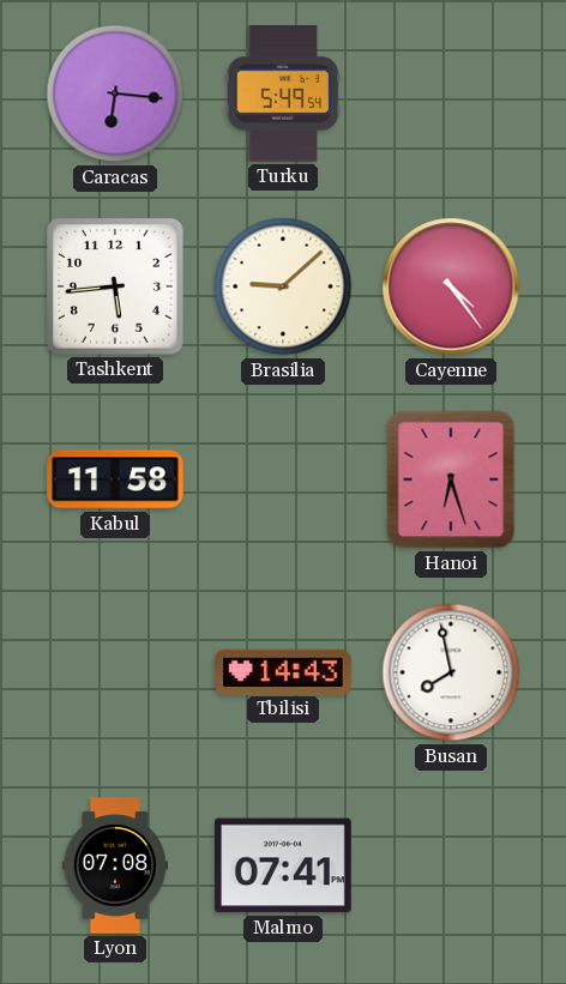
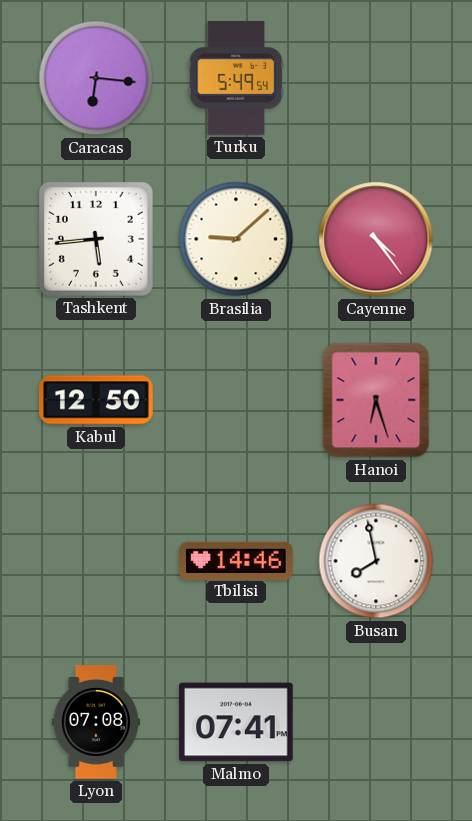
Kabul: 11:58 -> 12:50
Tbilisi: 14:43 -> 14:46
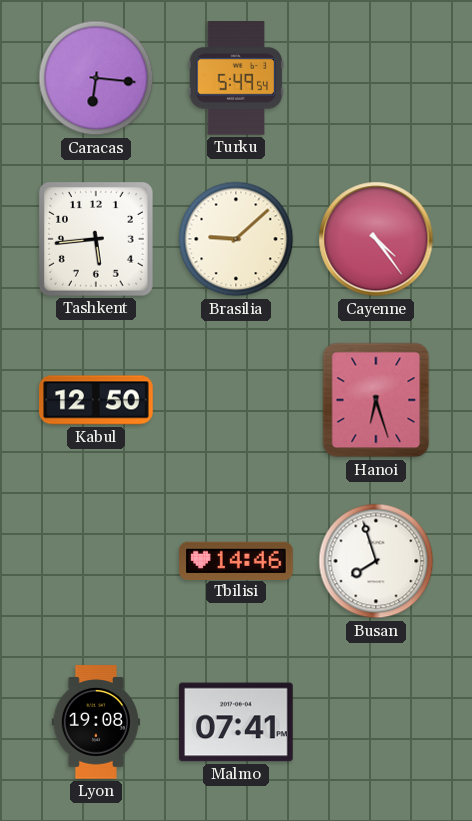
Busan: 7:58 -> 7:57
Lyon: 07:08 -> 19:08
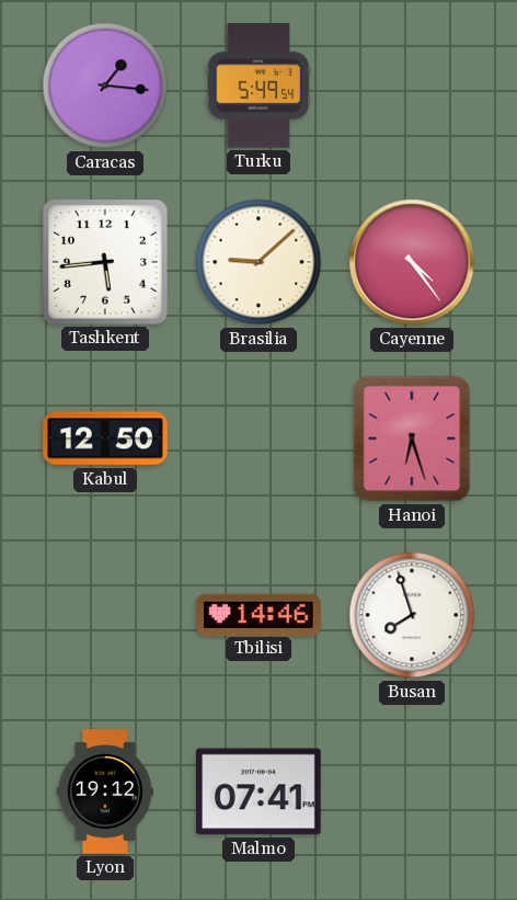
Caracas: 6:16 -> 1:16
Lyon: 19:08 -> 19:12
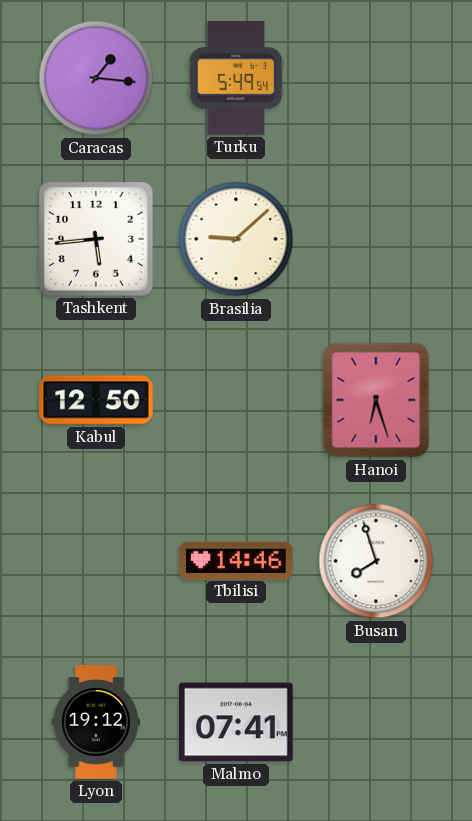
Cayenne: 4:24 -> none
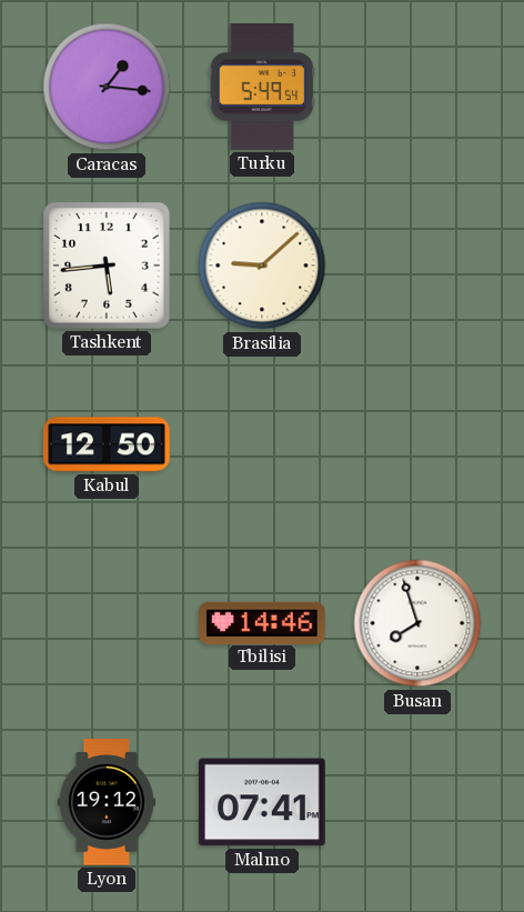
Hanoi: 6:27 -> none
